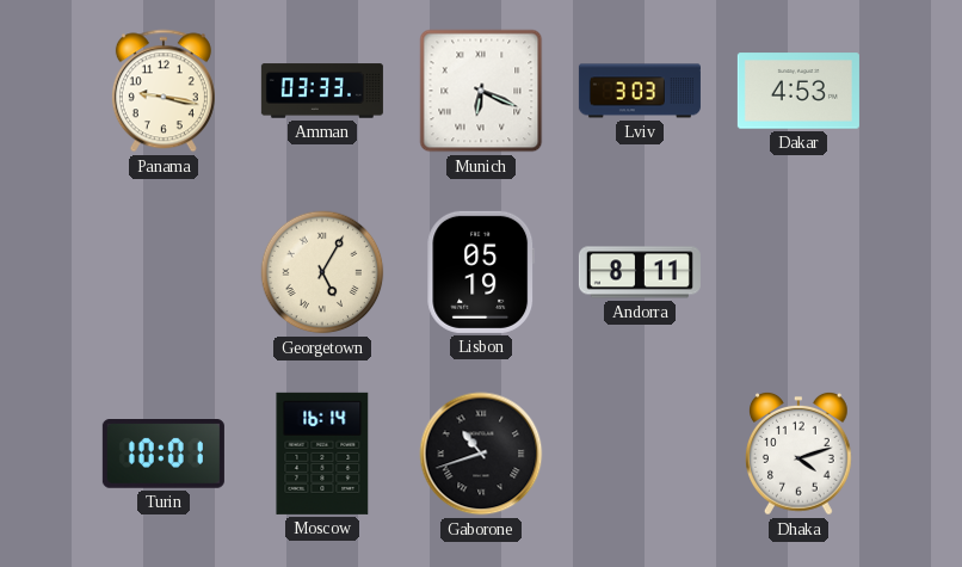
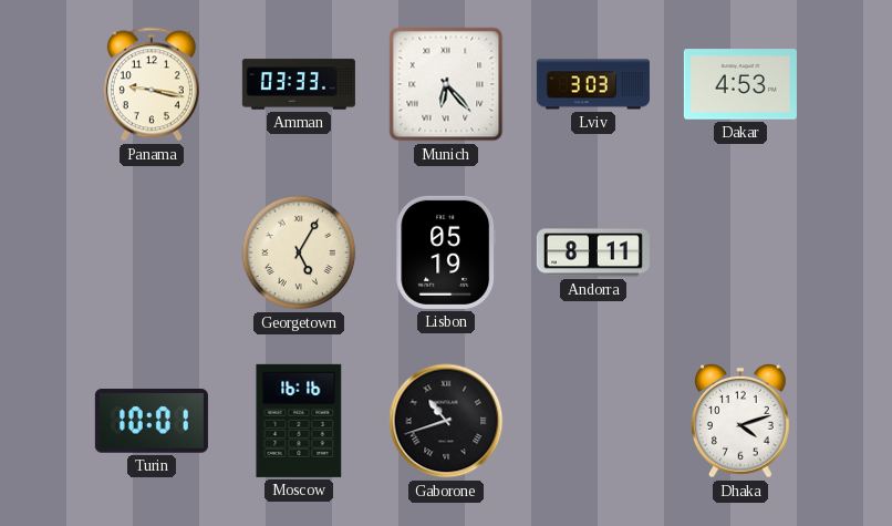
Munich: 6:19 -> 6:23
Moscow: 16:14 -> 16:16
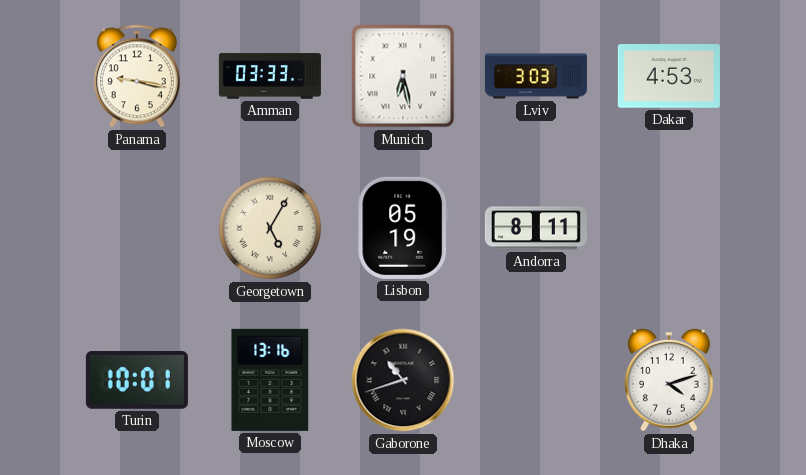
Munich: 6:23 -> 6:28
Moscow: 16:16 -> 13:16
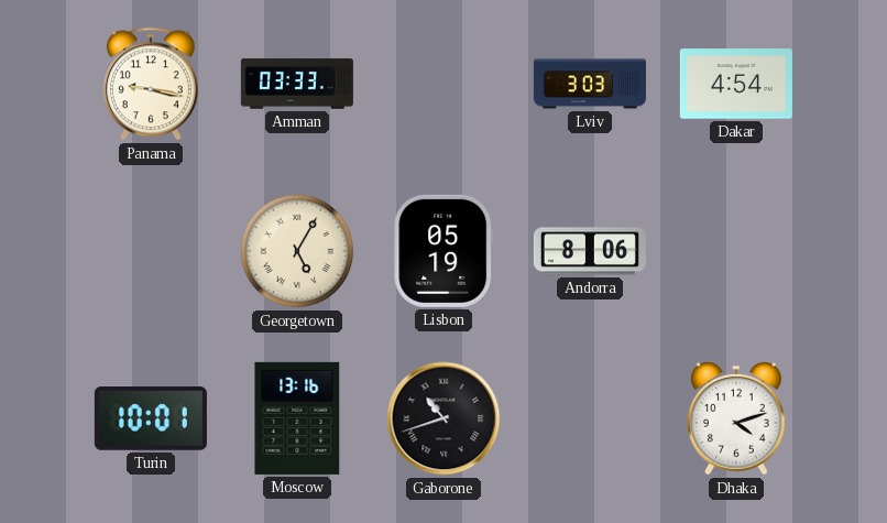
Munich: 6:28 -> none
Dakar: 4:53 -> 4:54
Andorra: 8:11 -> 8:06
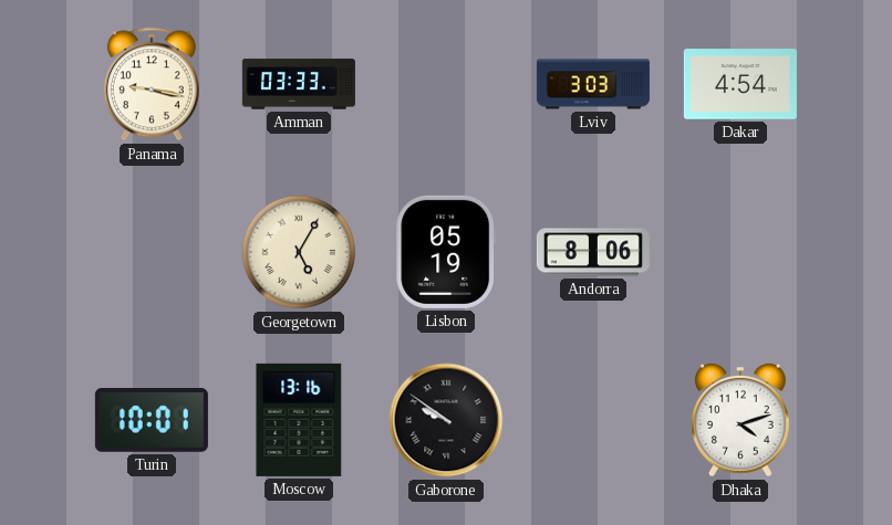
Gaborone: 10:42 -> 9:51
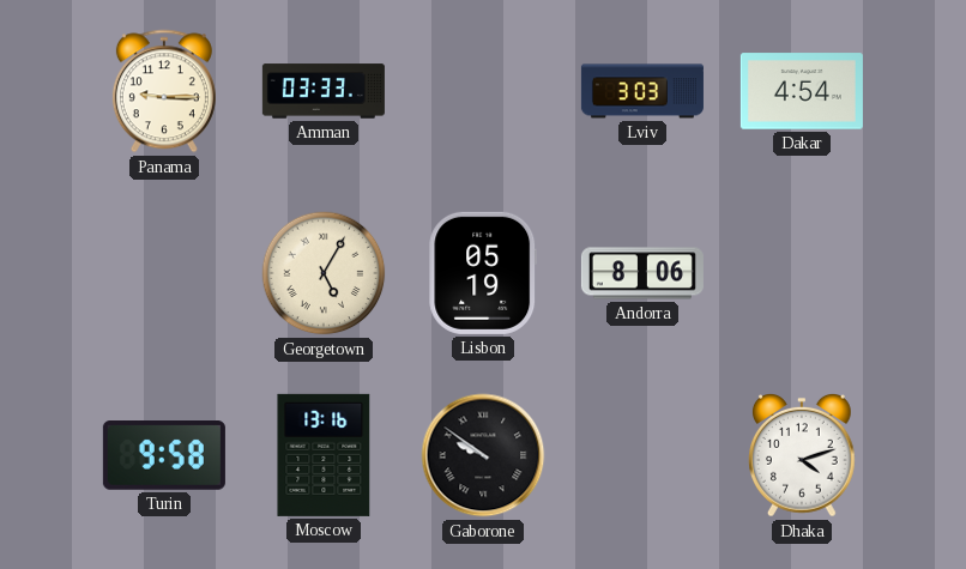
Panama: 9:17 -> 9:15
Turin: 10:01 -> 9:58
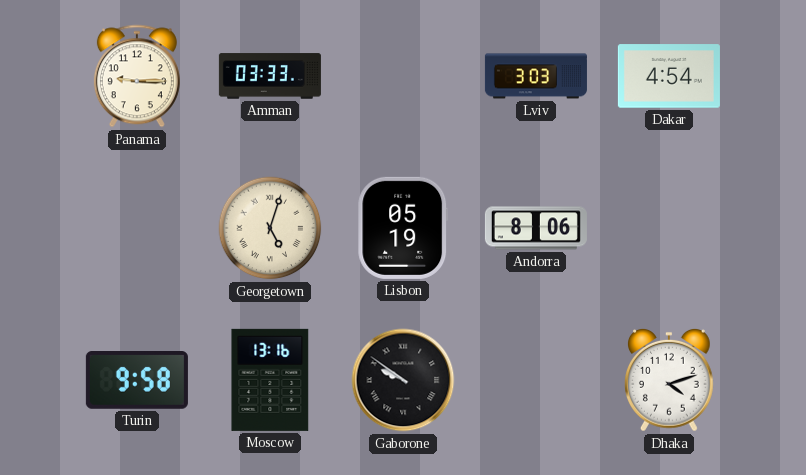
Georgetown: 5:05 -> 5:03
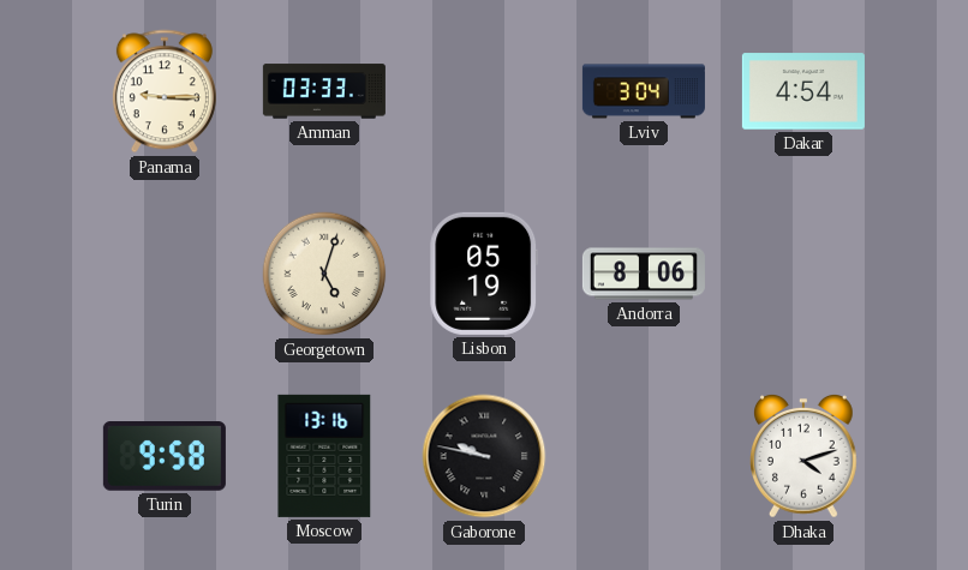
Lviv: 3:03 -> 3:04
Gaborone: 9:51 -> 9:47
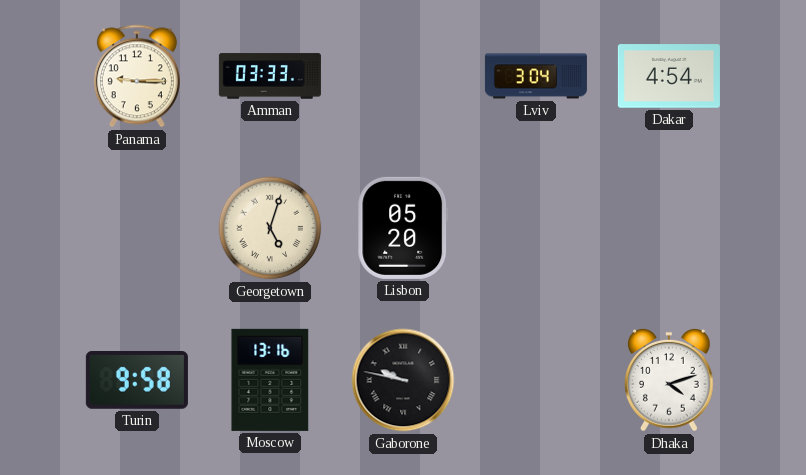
Lisbon: 05:19 -> 05:20
Andorra: 8:06 -> none
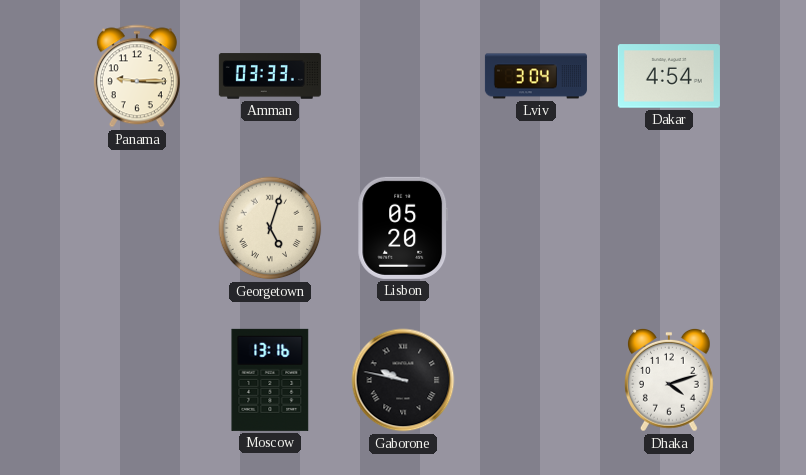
Turin: 9:58 -> none
